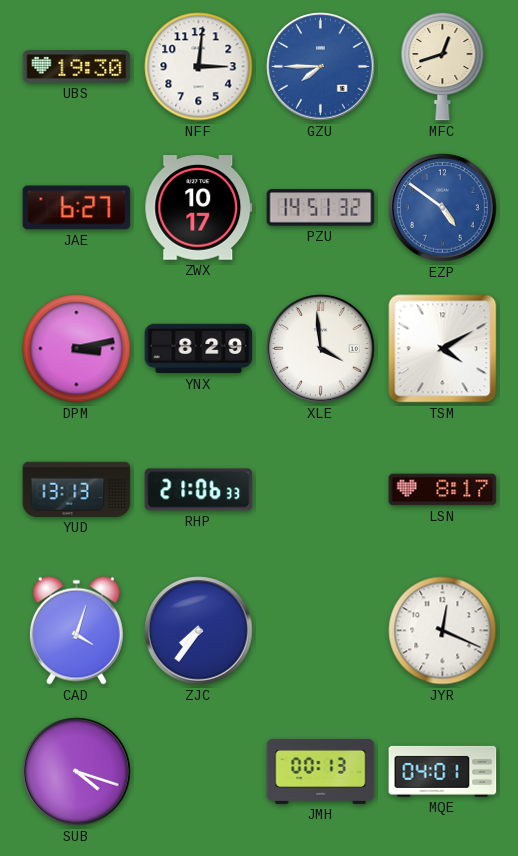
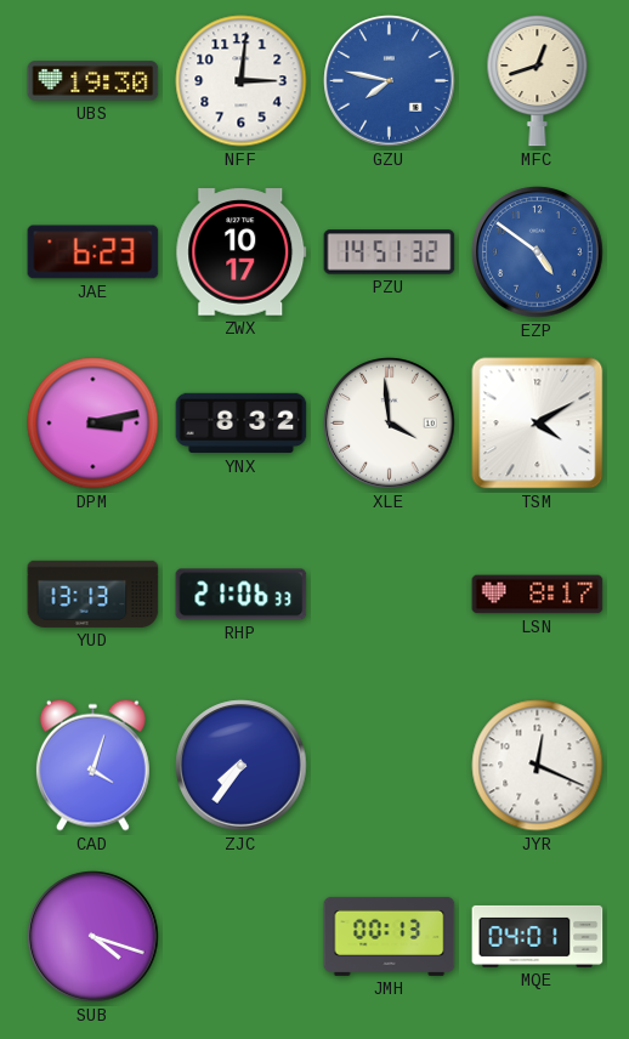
GZU: 7:45 -> 7:47
JAE: 6:27 -> 6:23
YNX: 8:29 -> 8:32
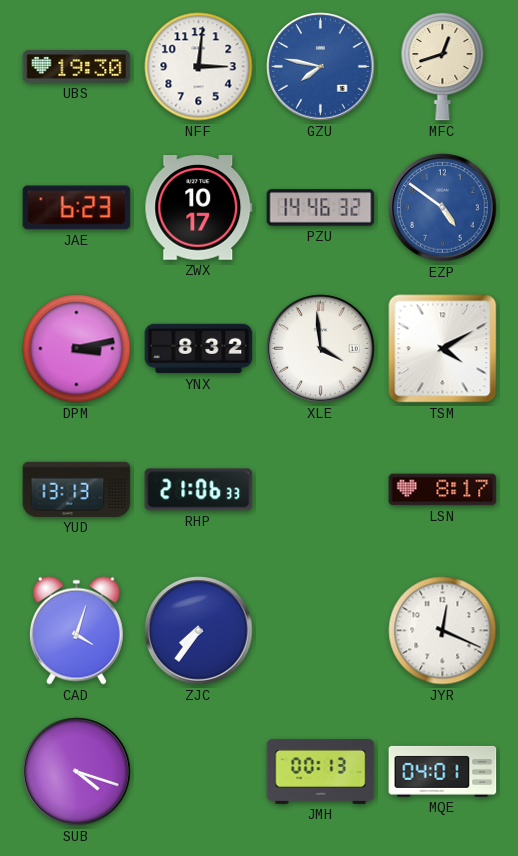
PZU: 14:51 -> 14:46
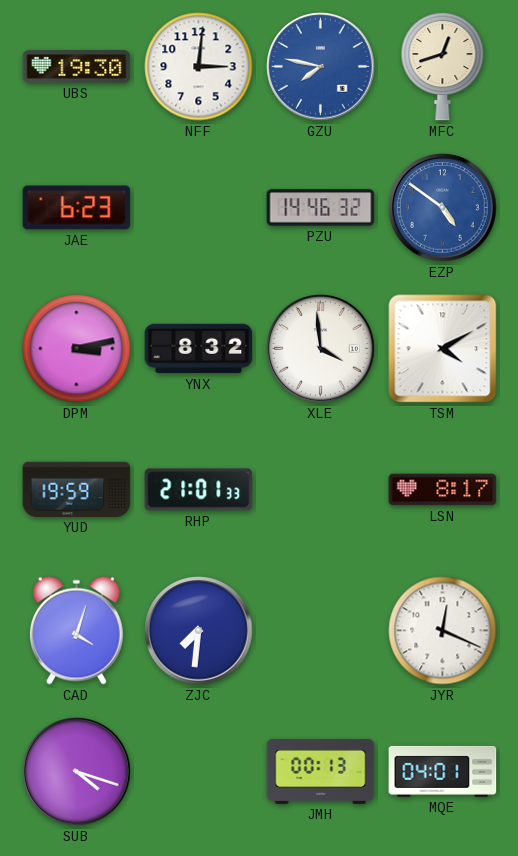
ZWX: 10:17 -> none
YUD: 13:13 -> 19:59
RHP: 21:06 -> 21:01
ZJC: 7:36 -> 7:31
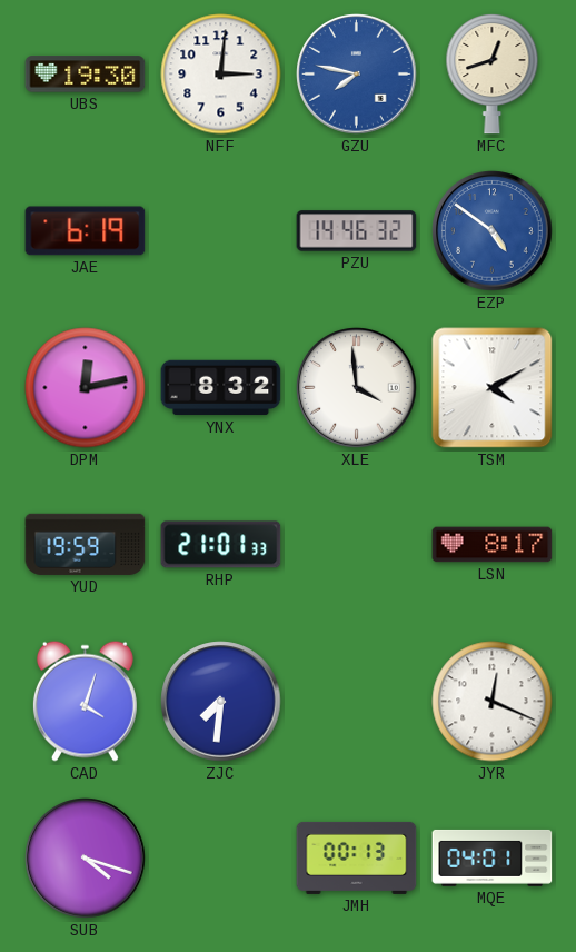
JAE: 6:23 -> 6:19
DPM: 3:13 -> 12:13
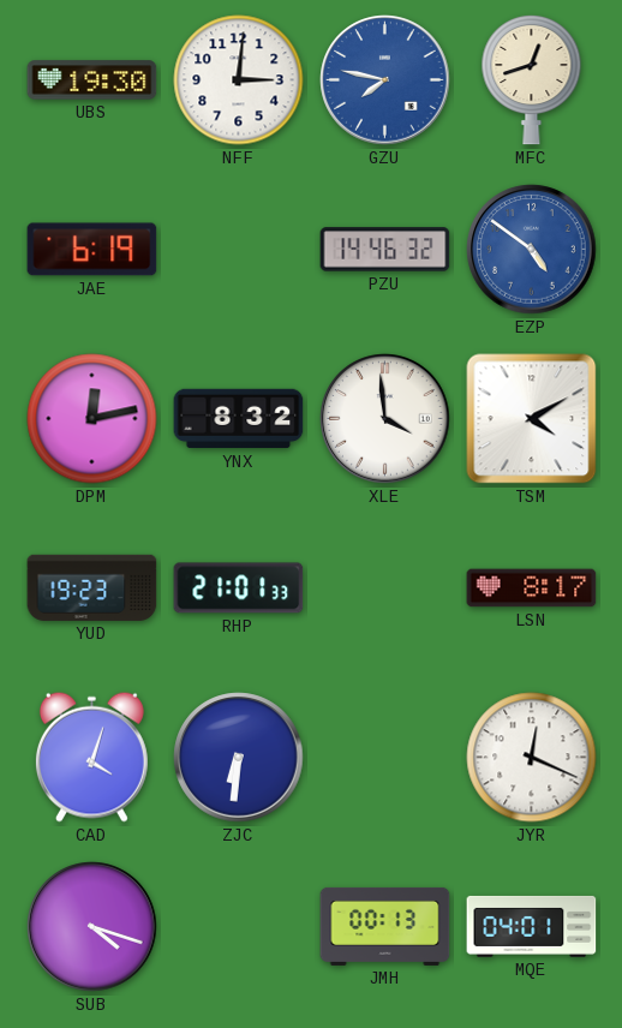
YUD: 19:59 -> 19:23
ZJC: 7:31 -> 6:31
